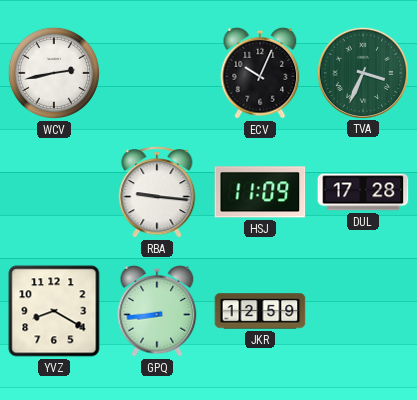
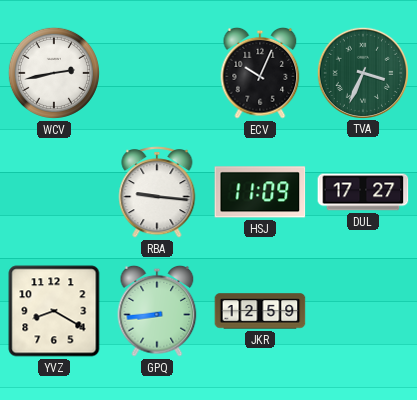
DUL: 17:28 -> 17:27
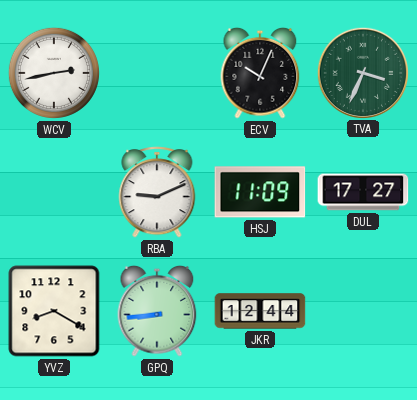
RBA: 9:16 -> 9:11
JKR: 12:59 -> 12:44
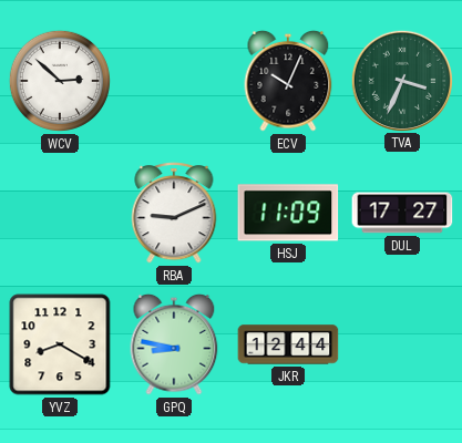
WCV: 2:43 -> 2:52
GPQ: 8:44 -> 8:47
